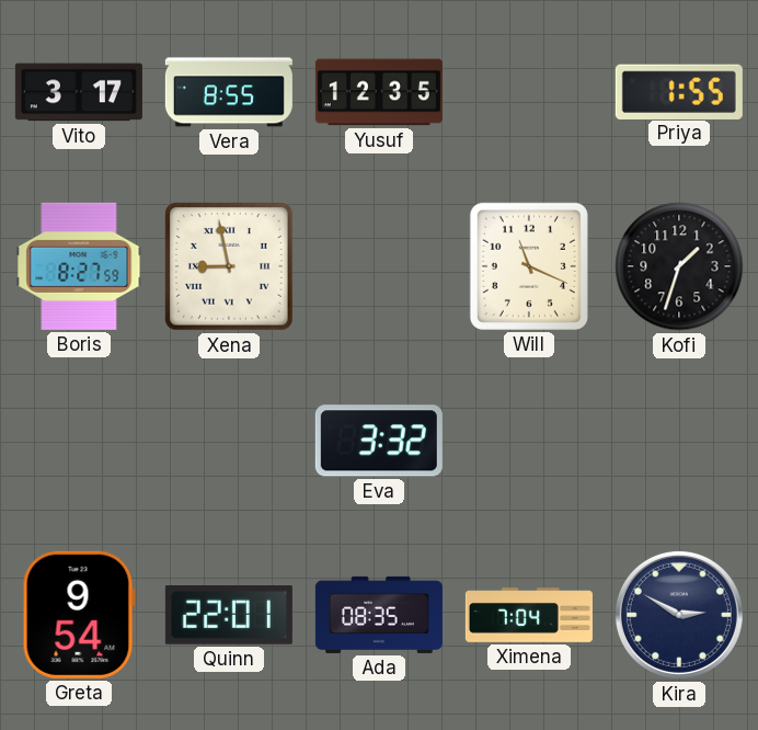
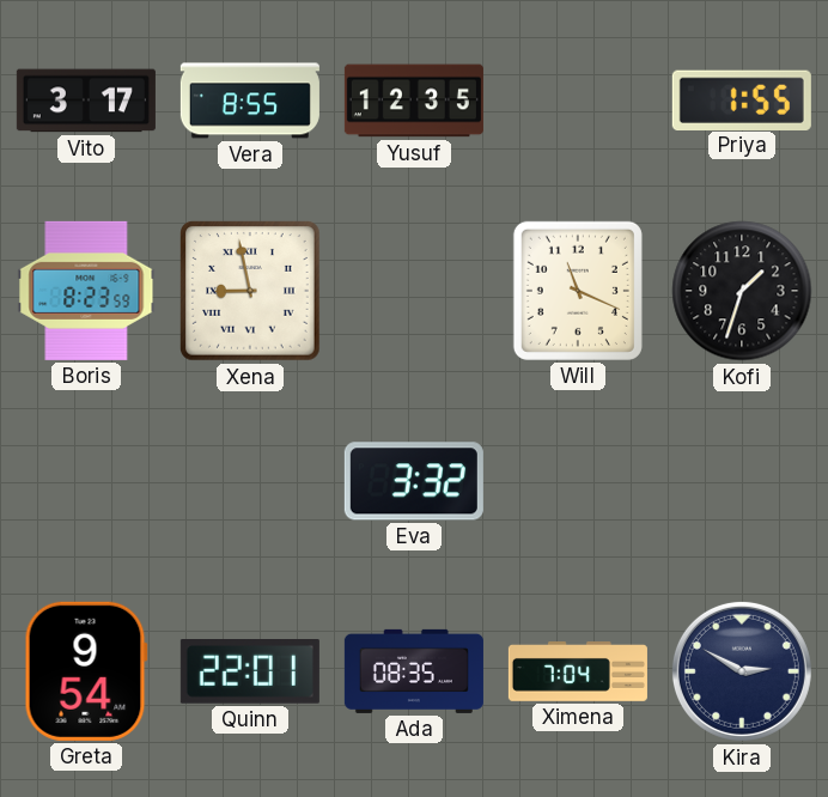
Boris: 8:27 -> 8:23
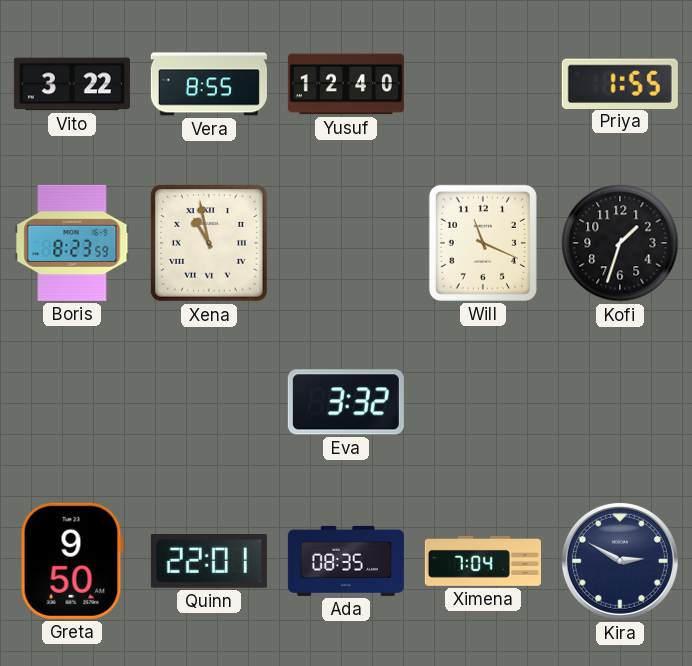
Vito: 3:17 -> 3:22
Yusuf: 12:35 -> 12:40
Xena: 8:58 -> 10:58
Greta: 9:54 -> 9:50
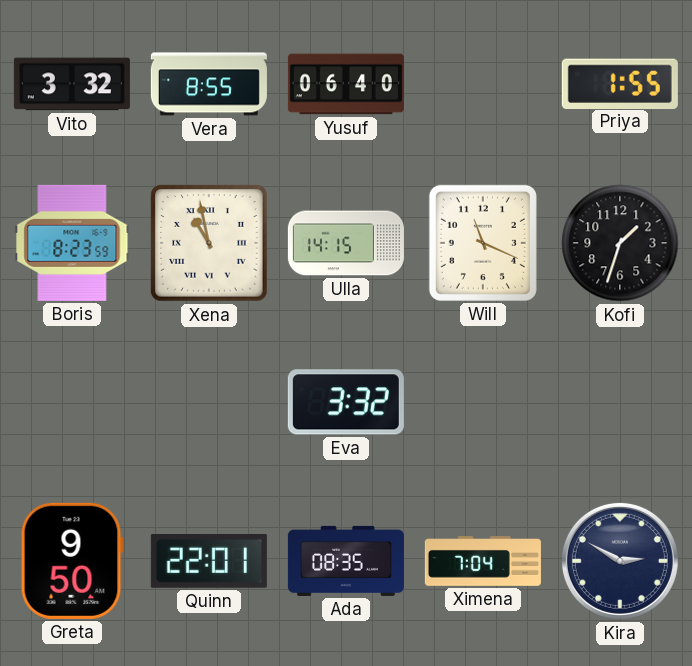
Vito: 3:22 -> 3:32
Yusuf: 12:40 -> 06:40
Ulla: none -> 14:15
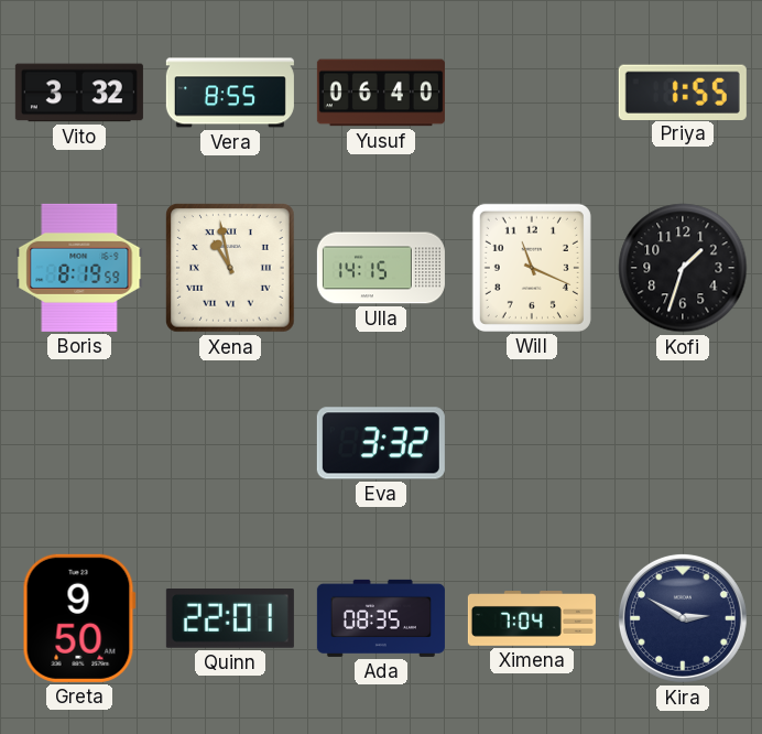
Boris: 8:23 -> 8:19
